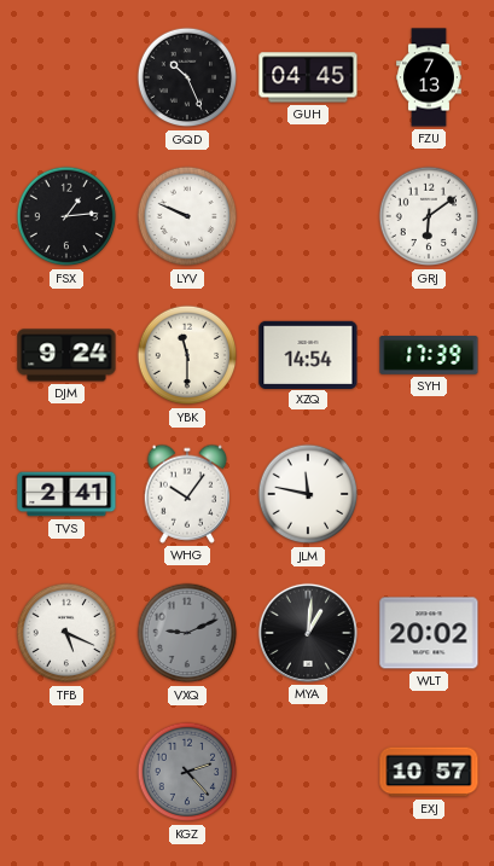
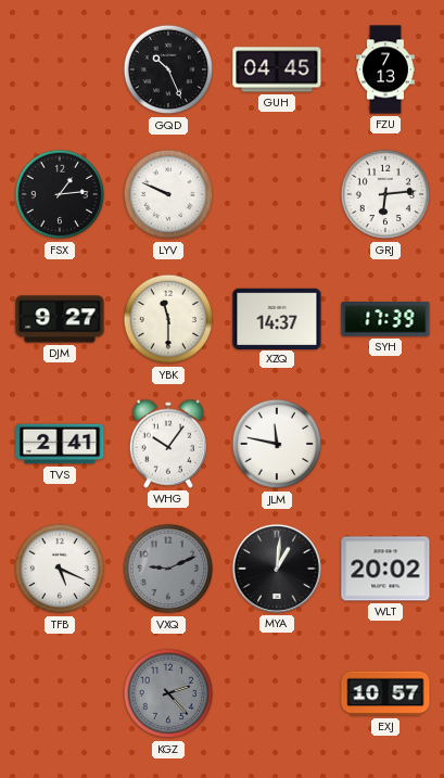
GRJ: 6:09 -> 6:14
DJM: 9:24 -> 9:27
XZQ: 14:54 -> 14:37
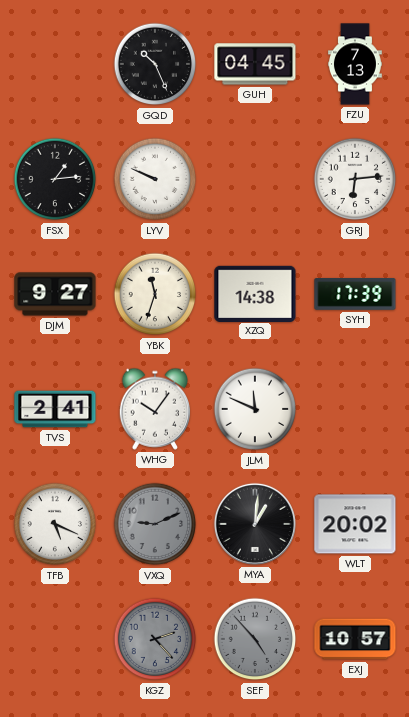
YBK: 11:30 -> 11:33
XZQ: 14:37 -> 14:38
JLM: 11:47 -> 11:49
SEF: none -> 4:53
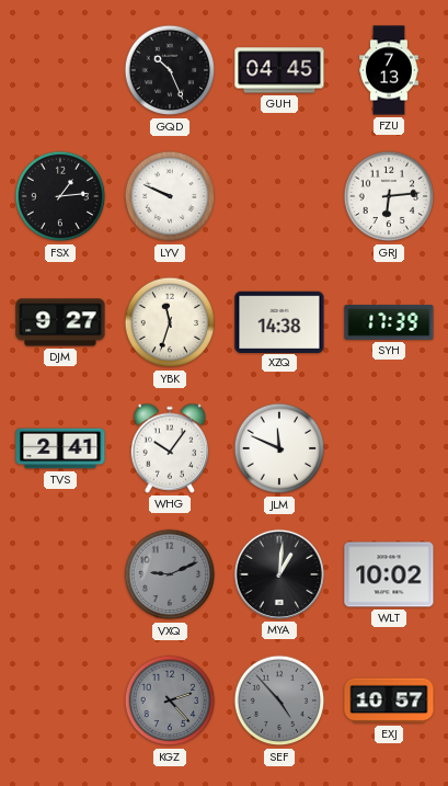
TFB: 5:19 -> none
WLT: 20:02 -> 10:02
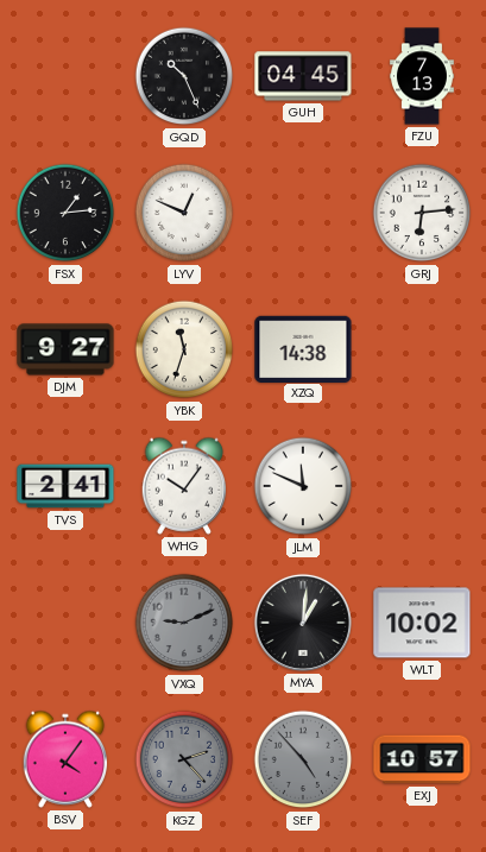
LYV: 9:49 -> 12:49
SYH: 17:39 -> none
BSV: none -> 4:06
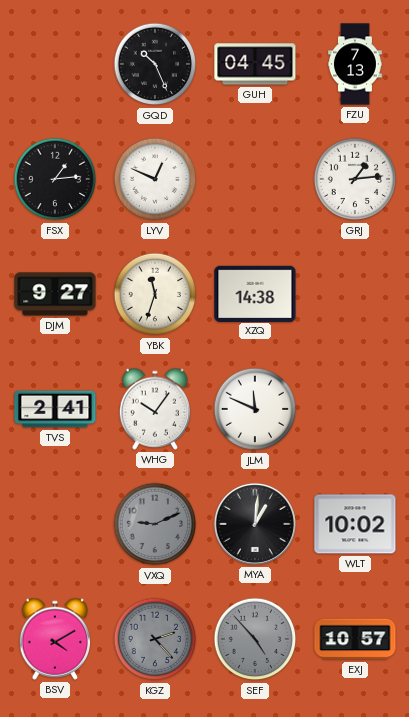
GRJ: 6:14 -> 1:14
BSV: 4:06 -> 4:10
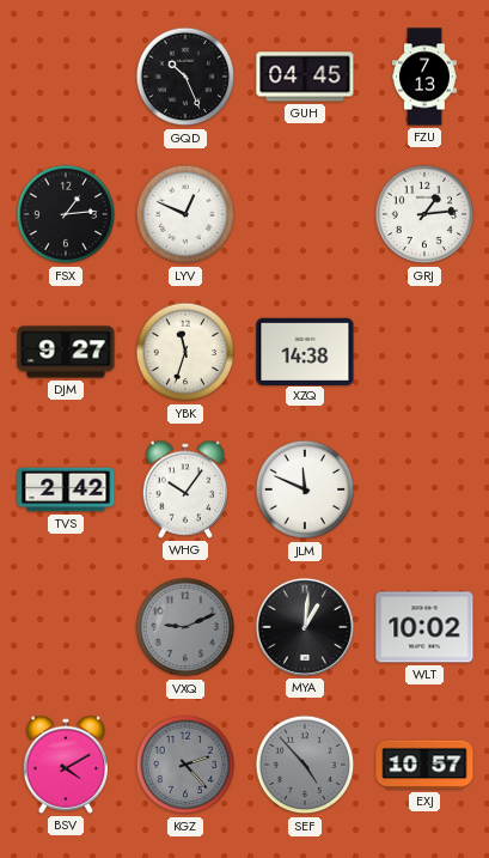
TVS: 2:41 -> 2:42
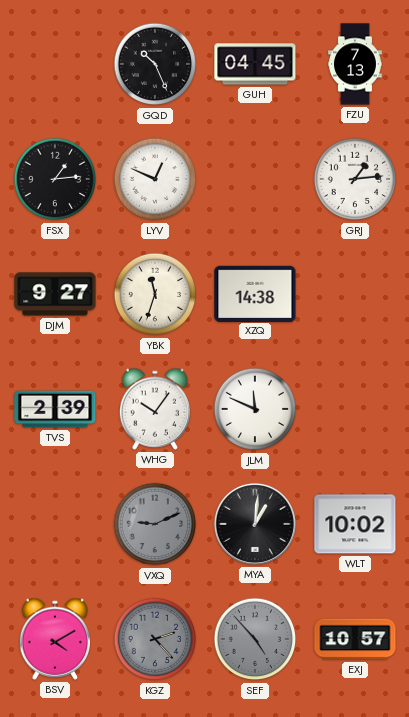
TVS: 2:42 -> 2:39
